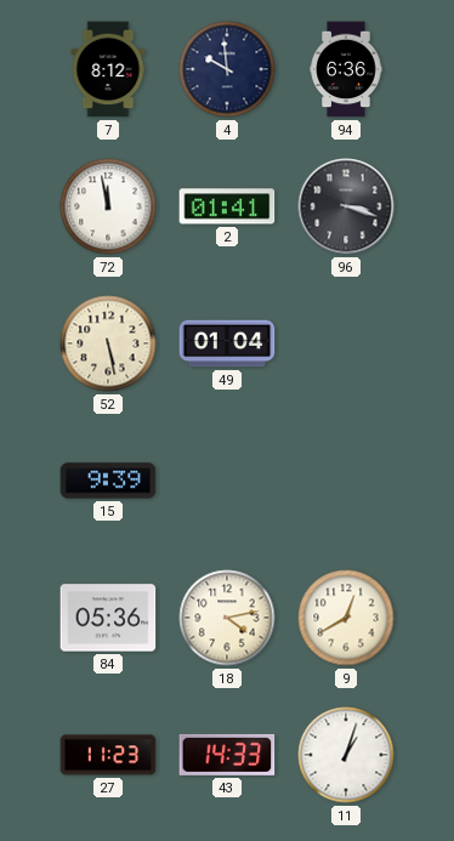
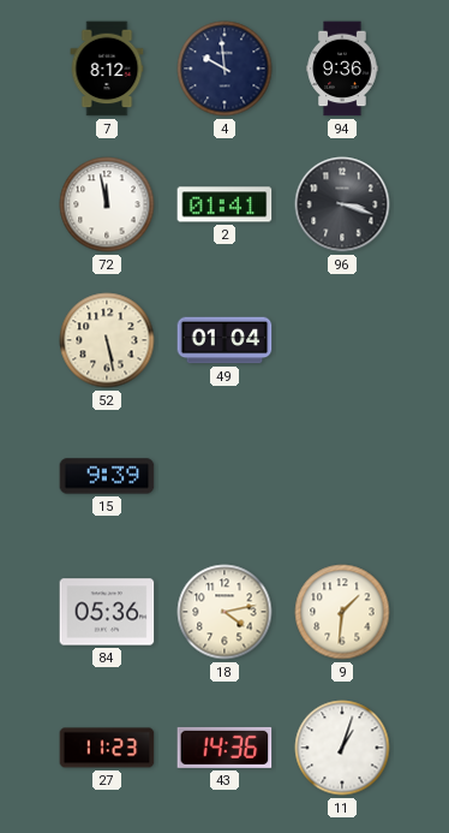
94: 6:36 -> 9:36
9: 12:40 -> 1:31
43: 14:33 -> 14:36
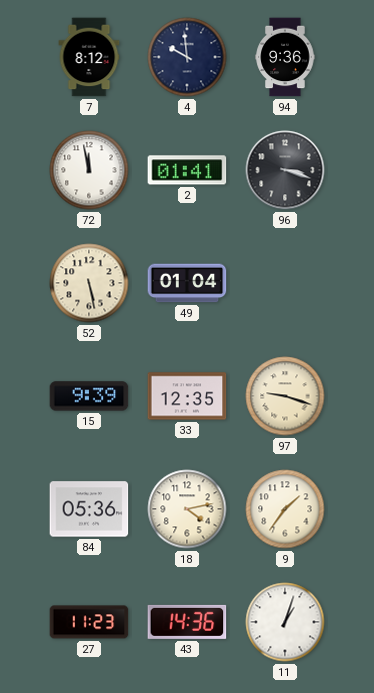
33: none -> 12:35
97: none -> 9:18
9: 1:31 -> 1:36
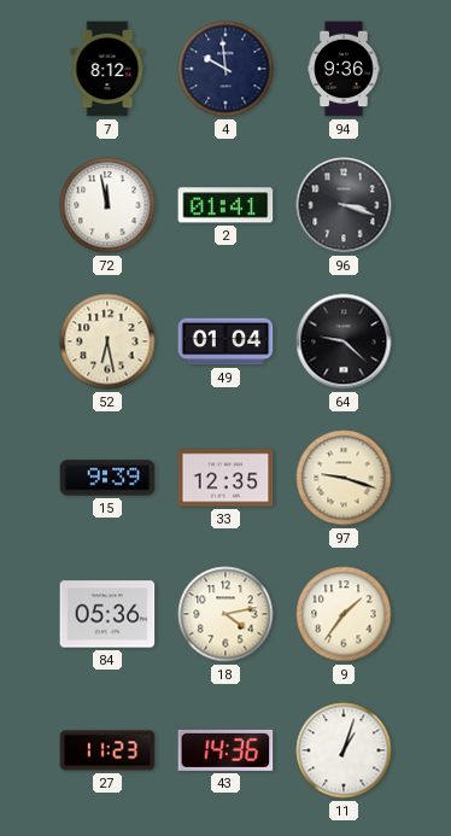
52: 5:28 -> 6:28
64: none -> 9:22
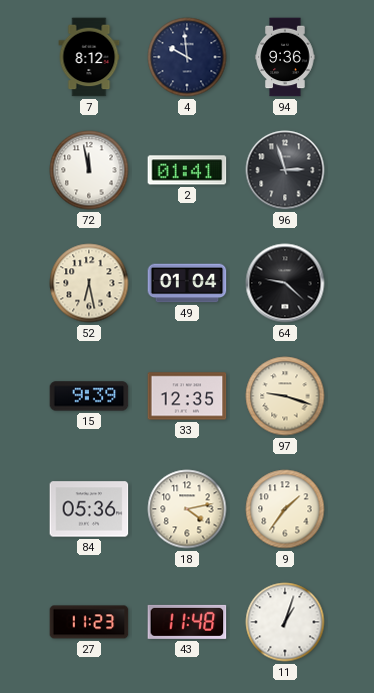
96: 3:18 -> 2:57
43: 14:36 -> 11:48
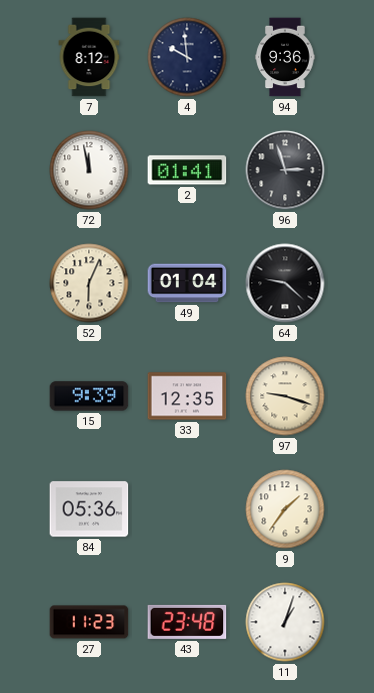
52: 6:28 -> 6:04
18: 4:13 -> none
43: 11:48 -> 23:48
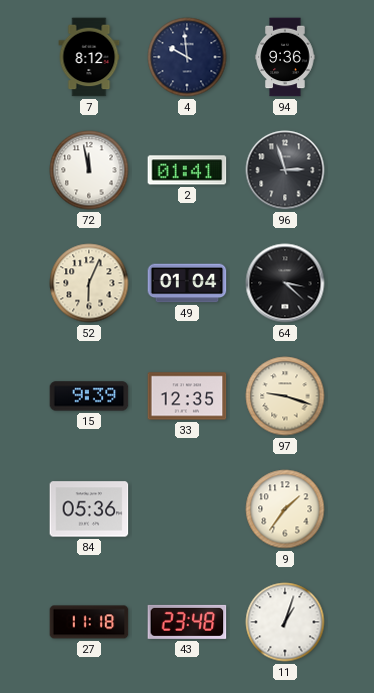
64: 9:22 -> 3:22
27: 11:23 -> 11:18
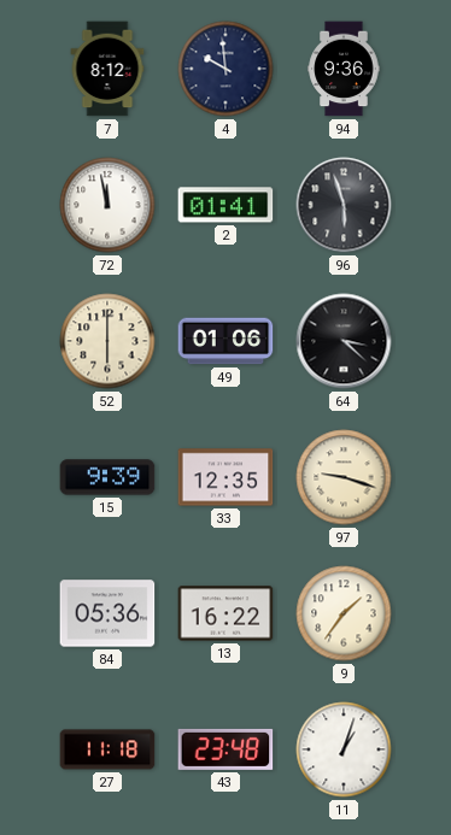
96: 2:57 -> 5:57
52: 6:04 -> 6:00
49: 01:04 -> 01:06
13: none -> 16:22
